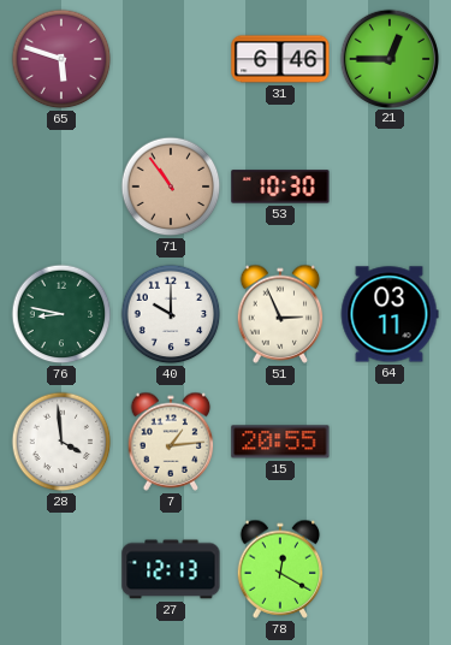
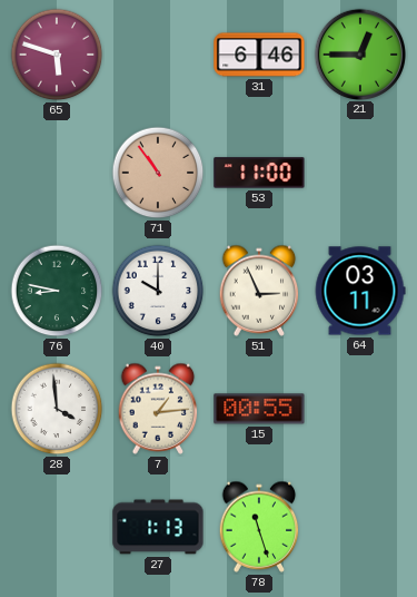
53: 10:30 -> 11:00
15: 20:55 -> 00:55
27: 12:13 -> 1:13
78: 12:20 -> 11:27
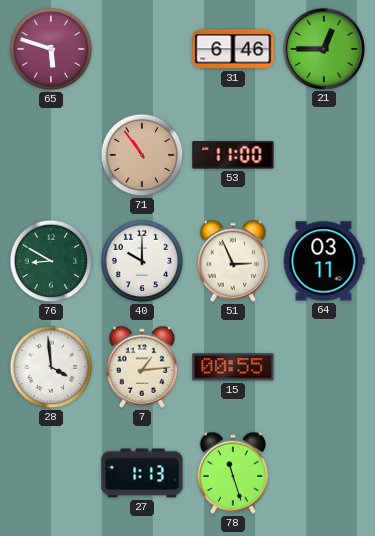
76: 8:47 -> 8:50
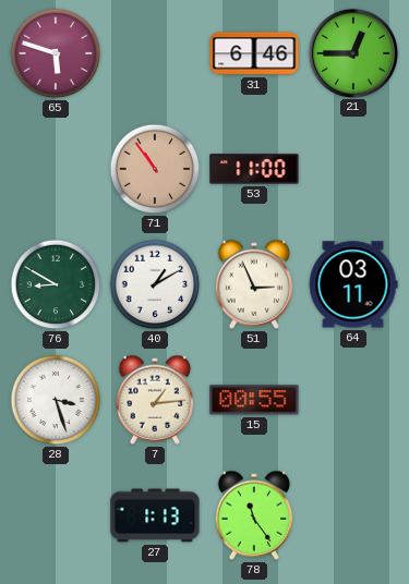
40: 10:00 -> 1:10
28: 3:59 -> 3:27
78: 11:27 -> 11:24
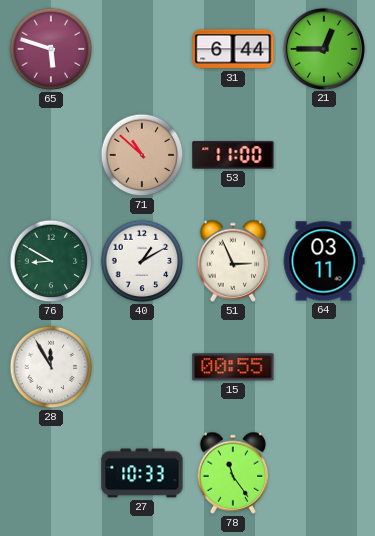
31: 6:46 -> 6:44
71: 10:54 -> 10:52
28: 3:27 -> 11:55
7: 1:14 -> none
27: 1:13 -> 10:33
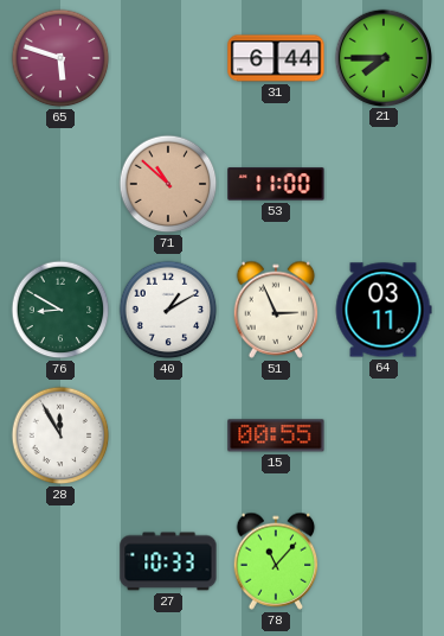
21: 12:45 -> 7:45
78: 11:24 -> 11:07
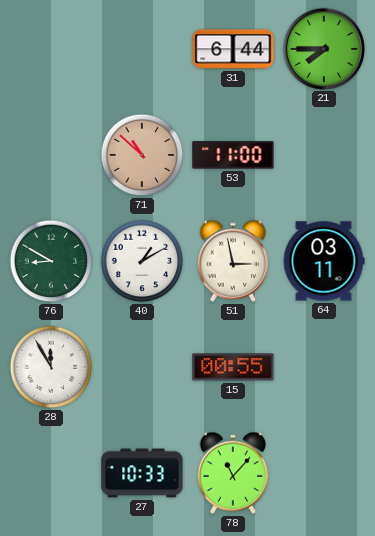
65: 5:48 -> none
51: 2:56 -> 2:58
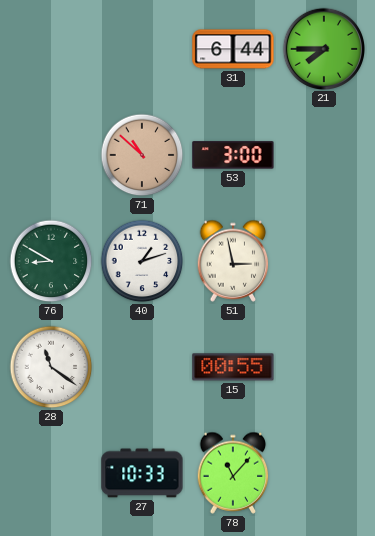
53: 11:00 -> 3:00
40: 1:10 -> 1:12
64: 03:11 -> none
28: 11:55 -> 11:21
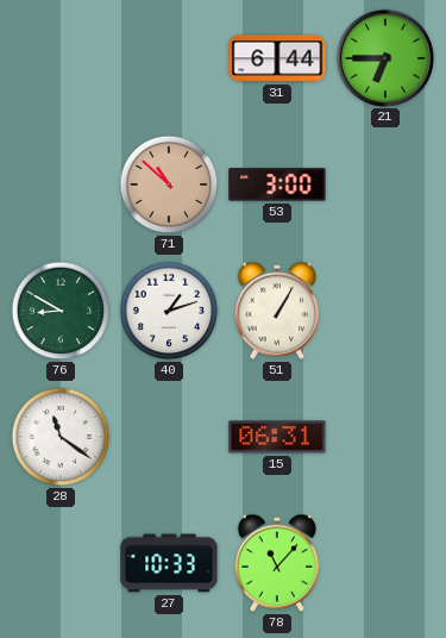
21: 7:45 -> 6:45
51: 2:58 -> 1:05
15: 00:55 -> 06:31
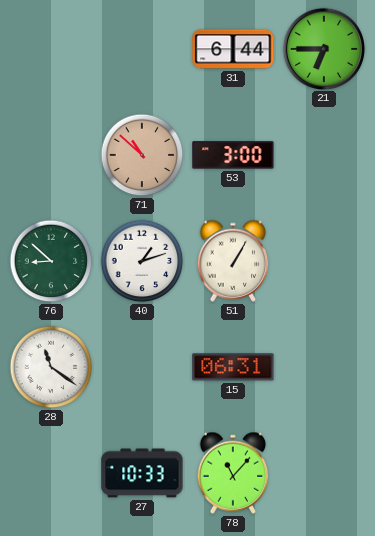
76: 8:50 -> 8:52
